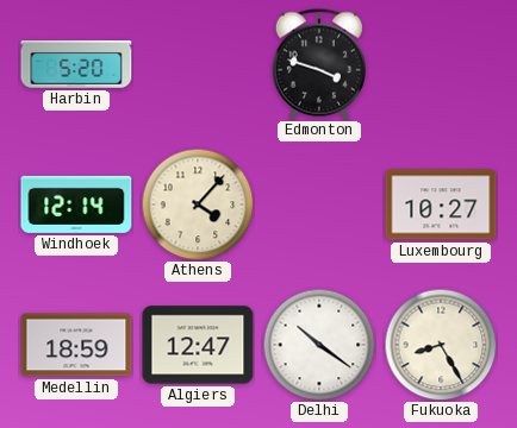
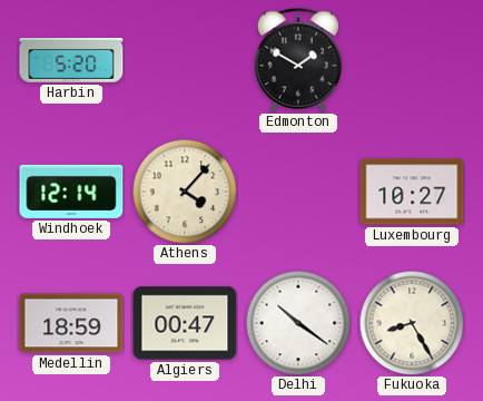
Edmonton: 3:48 -> 1:50
Algiers: 12:47 -> 00:47
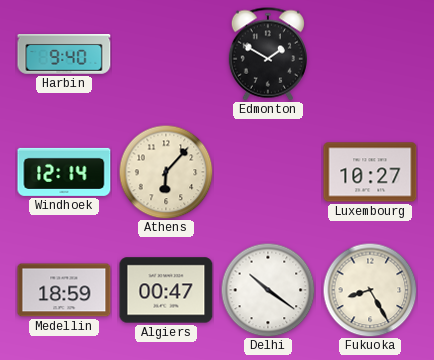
Harbin: 5:20 -> 9:40
Athens: 4:07 -> 6:07
